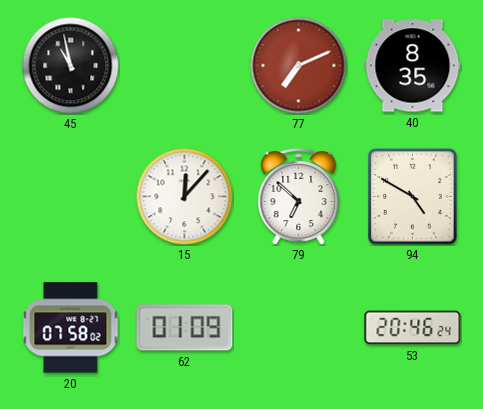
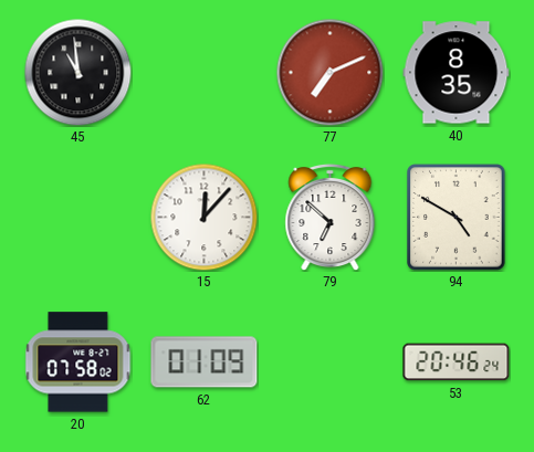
45: 10:58 -> 10:59
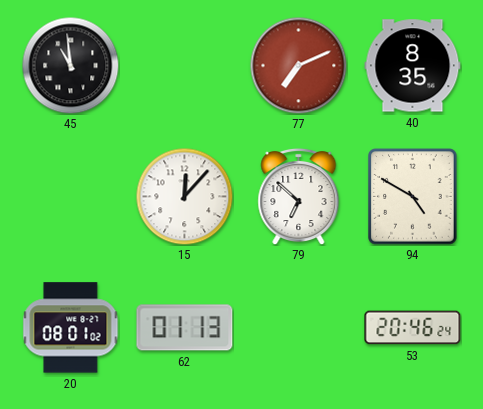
20: 07:58 -> 08:01
62: 01:09 -> 01:13
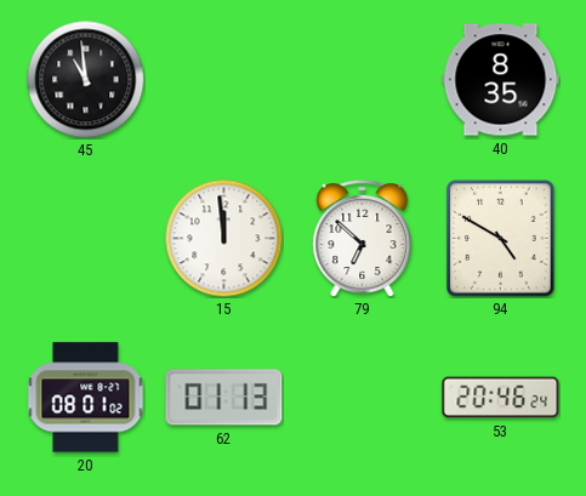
77: 7:11 -> none
15: 12:07 -> 11:59
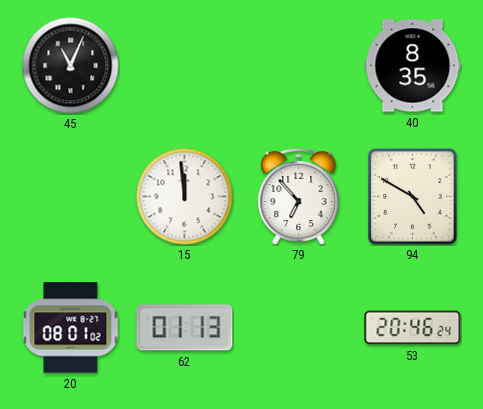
45: 10:59 -> 11:04
79: 6:52 -> 6:53
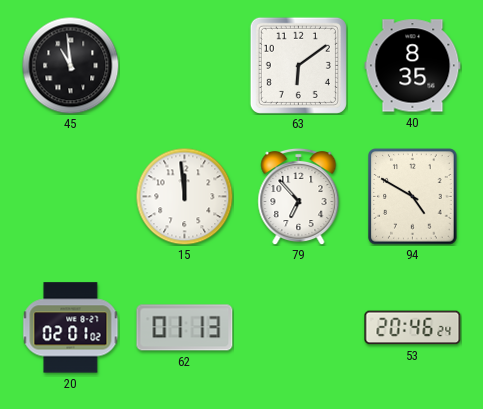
45: 11:04 -> 10:59
63: none -> 6:09
20: 08:01 -> 02:01
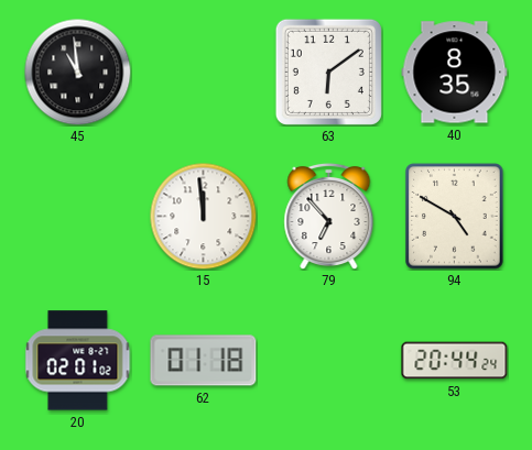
62: 01:13 -> 01:18
53: 20:46 -> 20:44
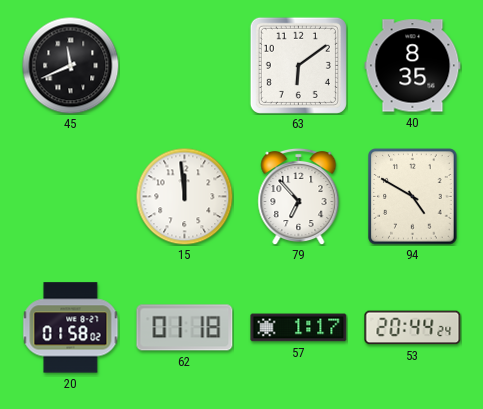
45: 10:59 -> 11:41
20: 02:01 -> 01:58
57: none -> 1:17
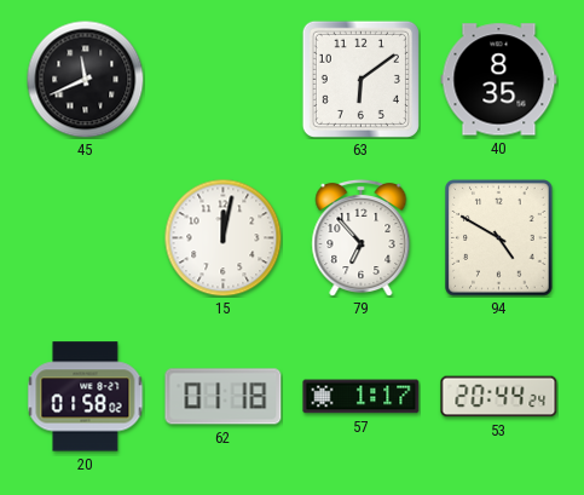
15: 11:59 -> 12:02
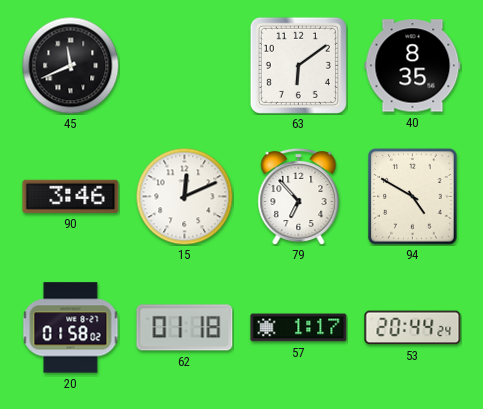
90: none -> 3:46
15: 12:02 -> 12:11
